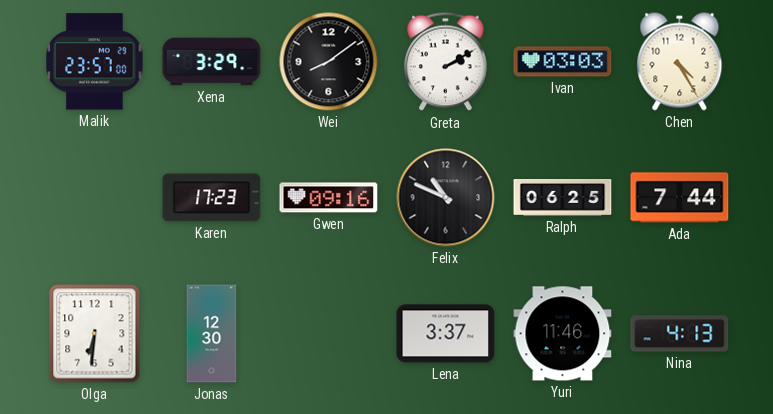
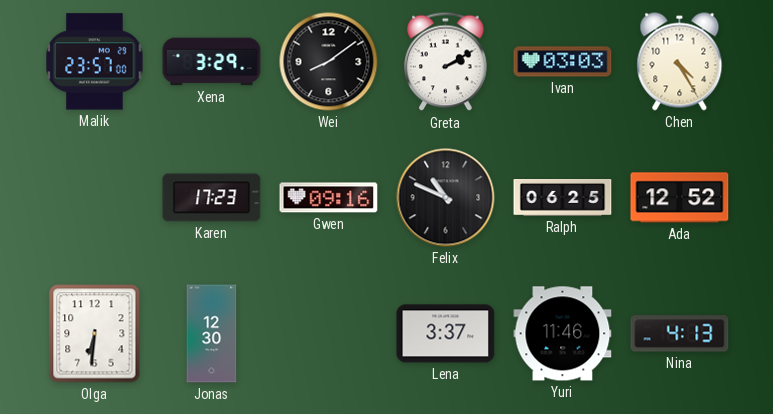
Ada: 7:44 -> 12:52
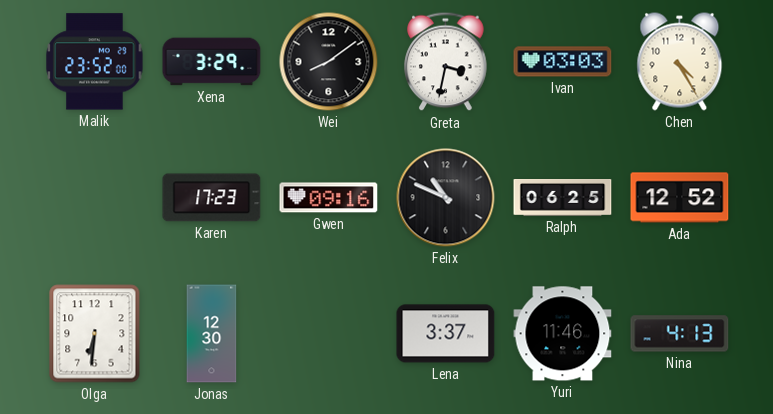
Malik: 23:57 -> 23:52
Greta: 2:10 -> 3:32
